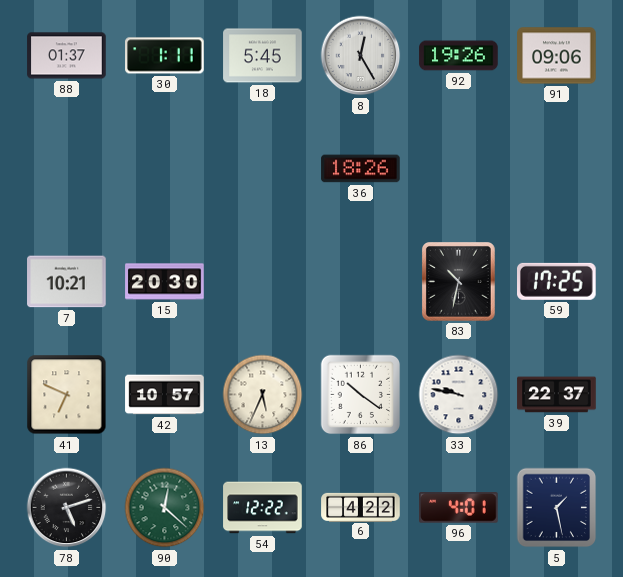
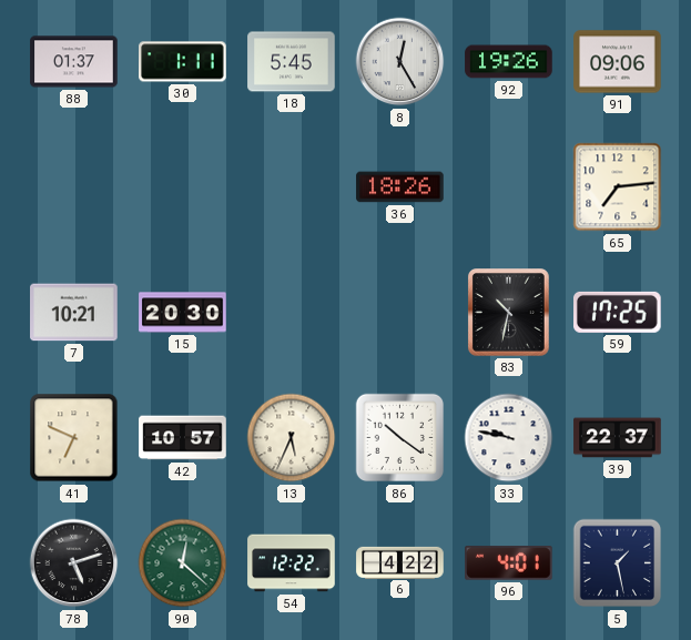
65: none -> 7:14
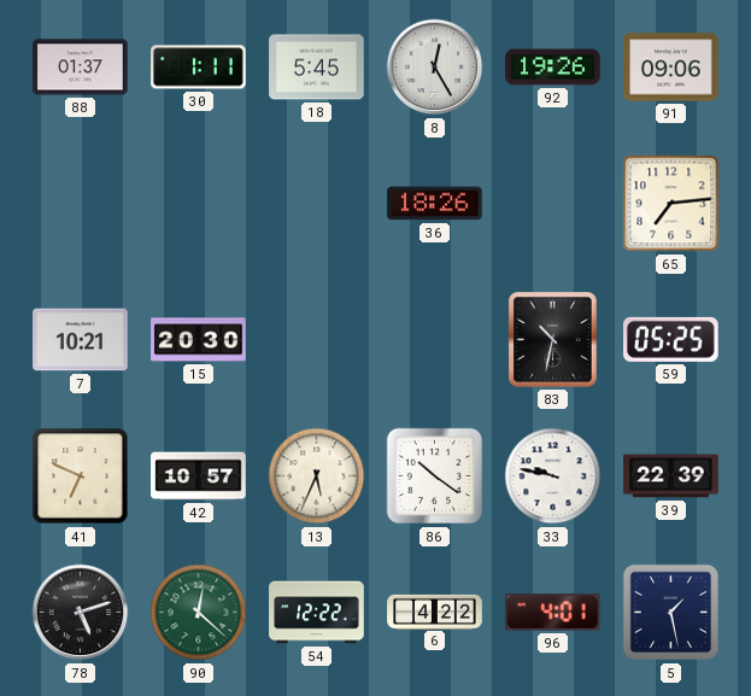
59: 17:25 -> 05:25
39: 22:37 -> 22:39
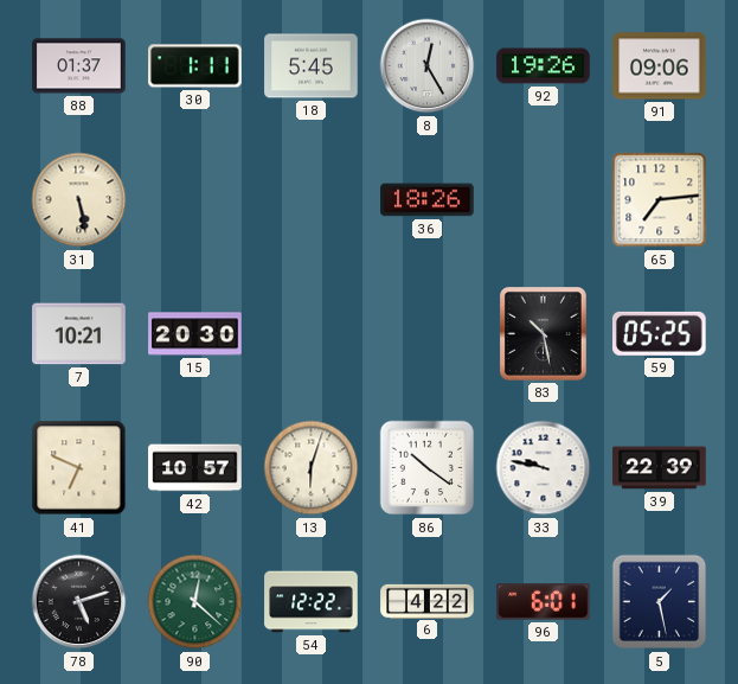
31: none -> 5:28
83: 10:32 -> 10:28
13: 5:34 -> 6:03
96: 4:01 -> 6:01
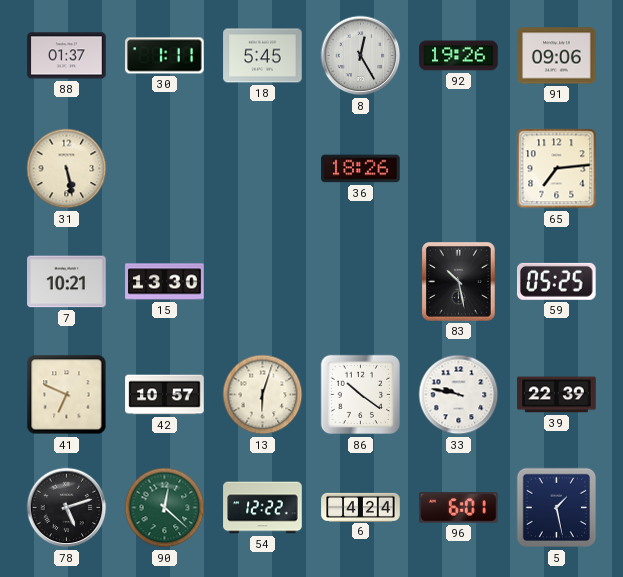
15: 20:30 -> 13:30
6: 4:22 -> 4:24
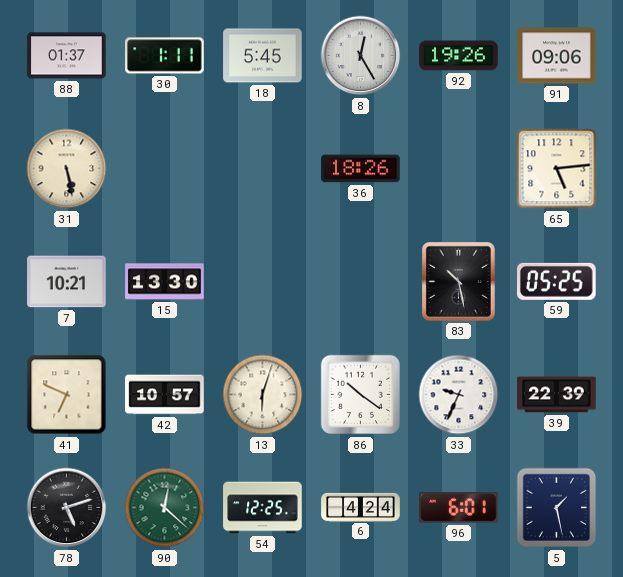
65: 7:14 -> 5:14
33: 9:47 -> 9:34
54: 12:22 -> 12:25
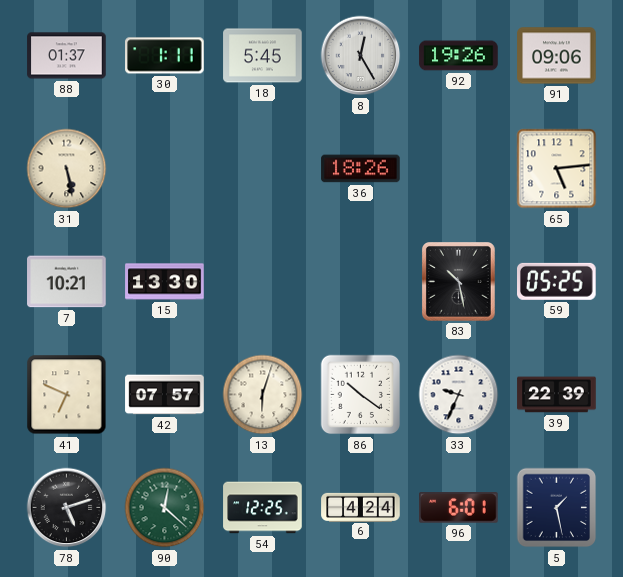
42: 10:57 -> 07:57
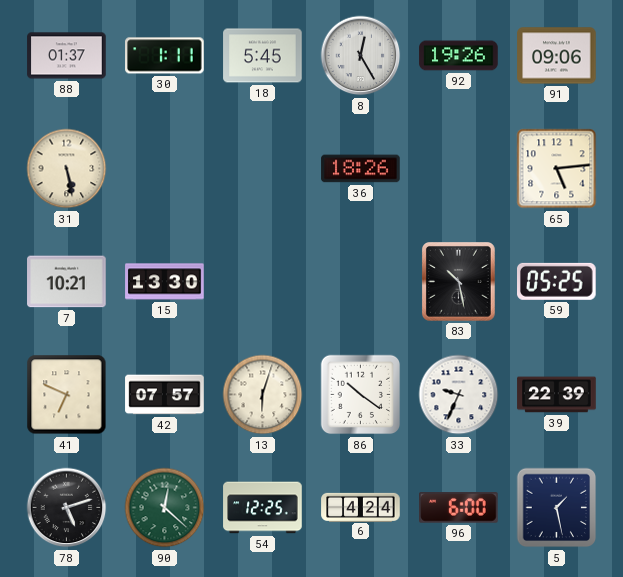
96: 6:01 -> 6:00
